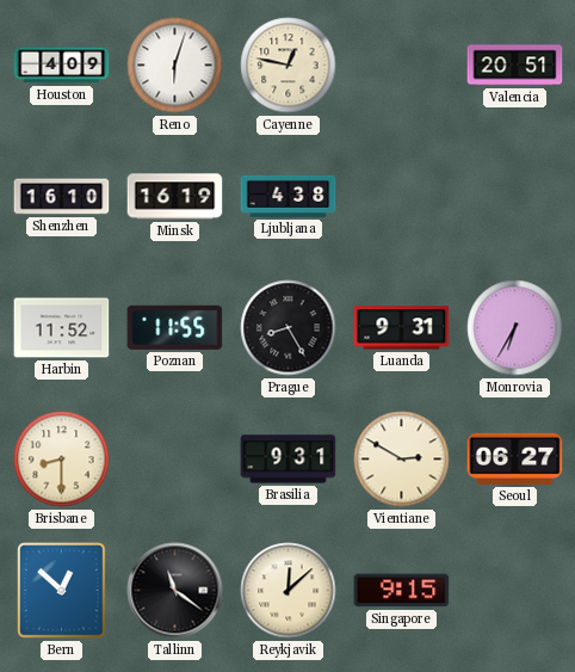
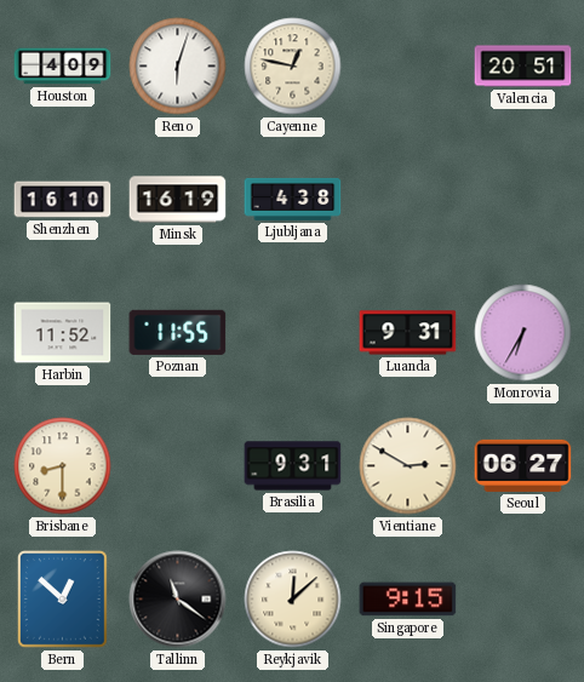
Prague: 8:25 -> none
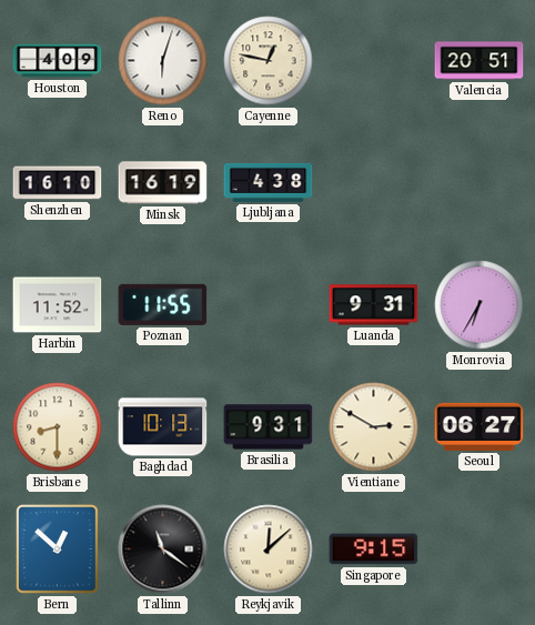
Baghdad: none -> 10:13
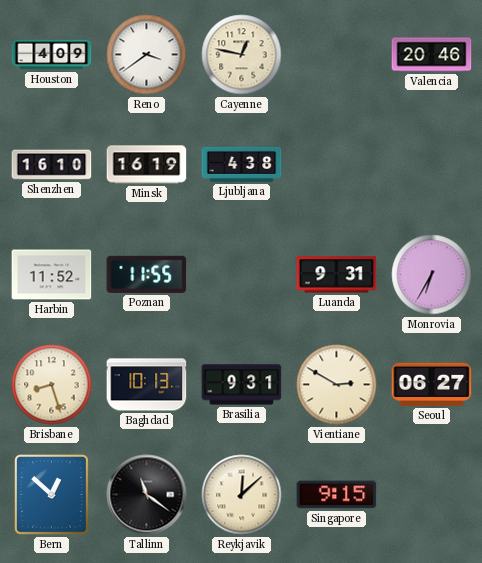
Reno: 6:03 -> 3:39
Valencia: 20:51 -> 20:46
Brisbane: 8:30 -> 8:27
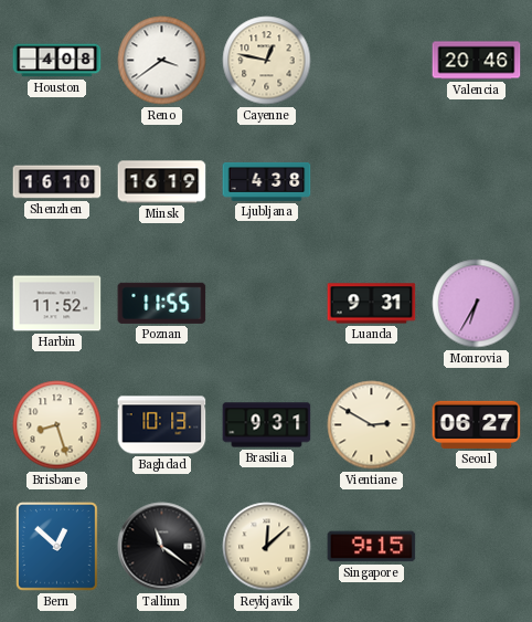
Houston: 4:09 -> 4:08
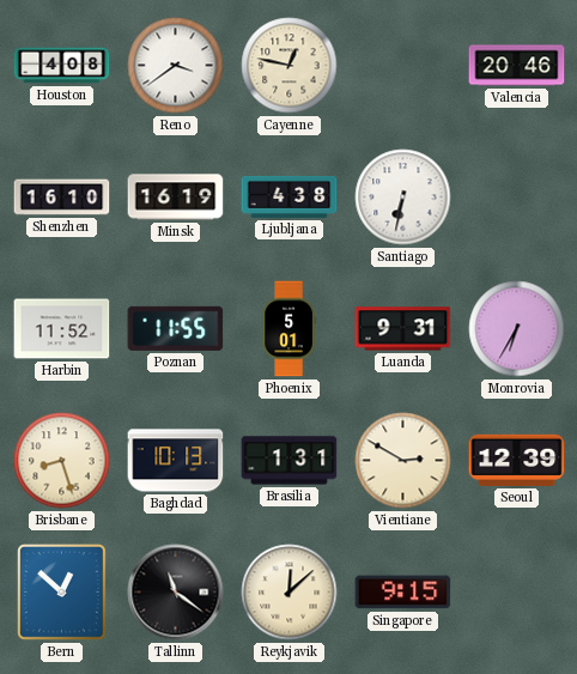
Santiago: none -> 6:32
Phoenix: none -> 5:01
Brasilia: 9:31 -> 1:31
Seoul: 06:27 -> 12:39
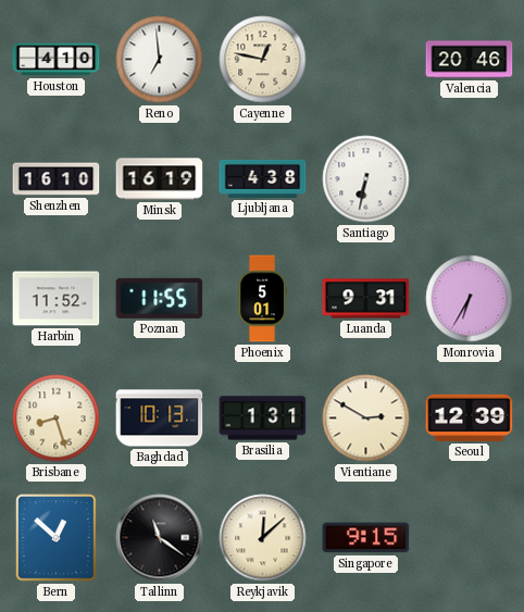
Houston: 4:08 -> 4:10
Reno: 3:39 -> 6:59
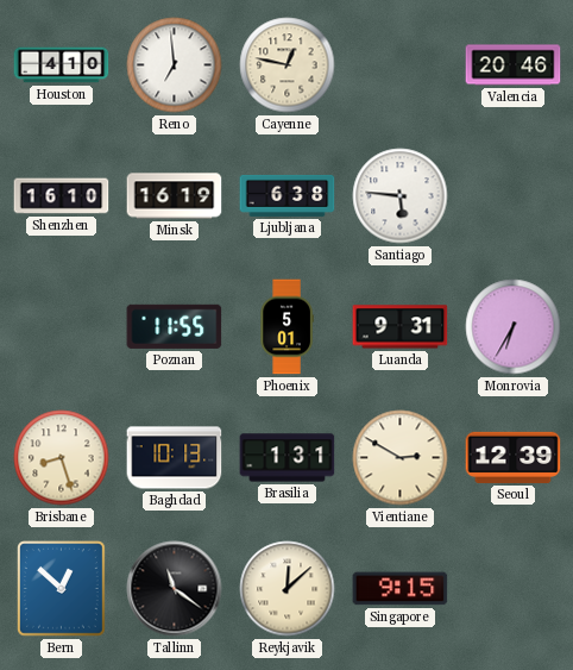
Ljubljana: 4:38 -> 6:38
Santiago: 6:32 -> 5:46
Harbin: 11:52 -> none
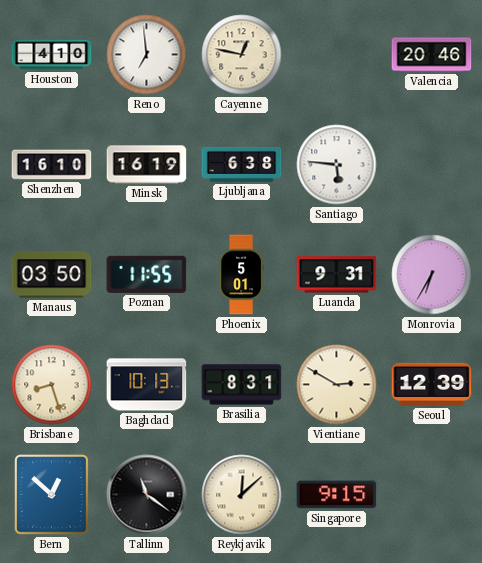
Manaus: none -> 03:50
Brasilia: 1:31 -> 8:31
